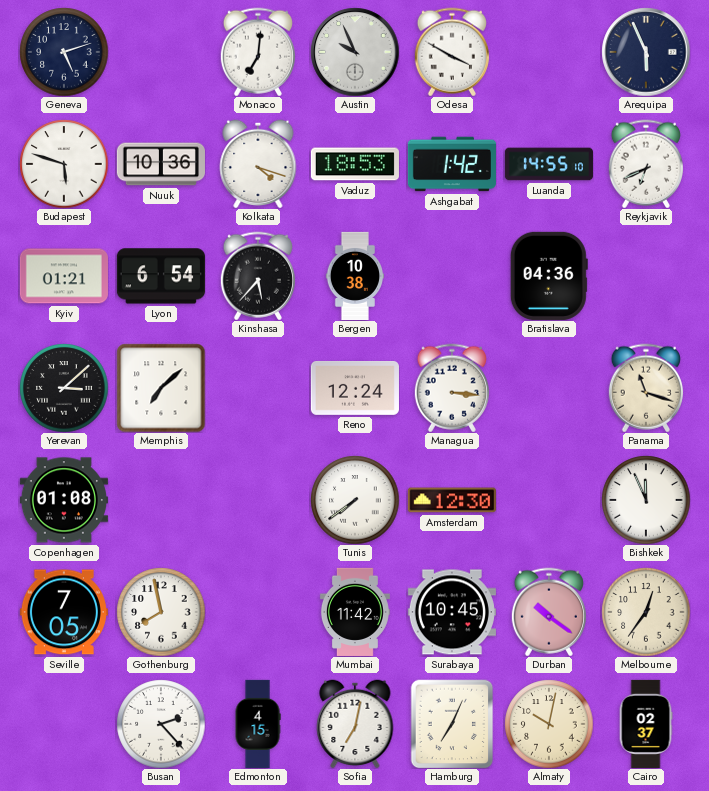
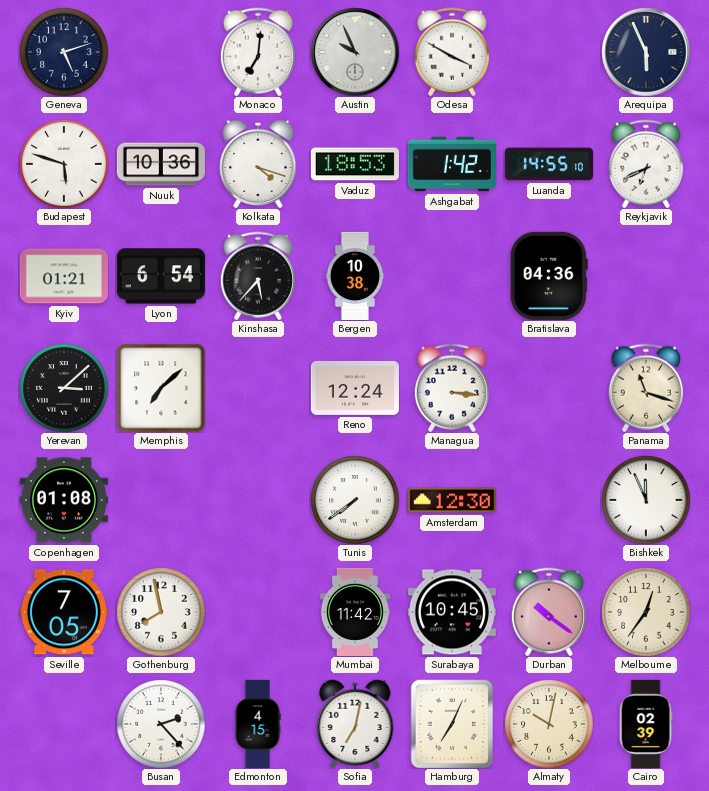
Cairo: 02:37 -> 02:39
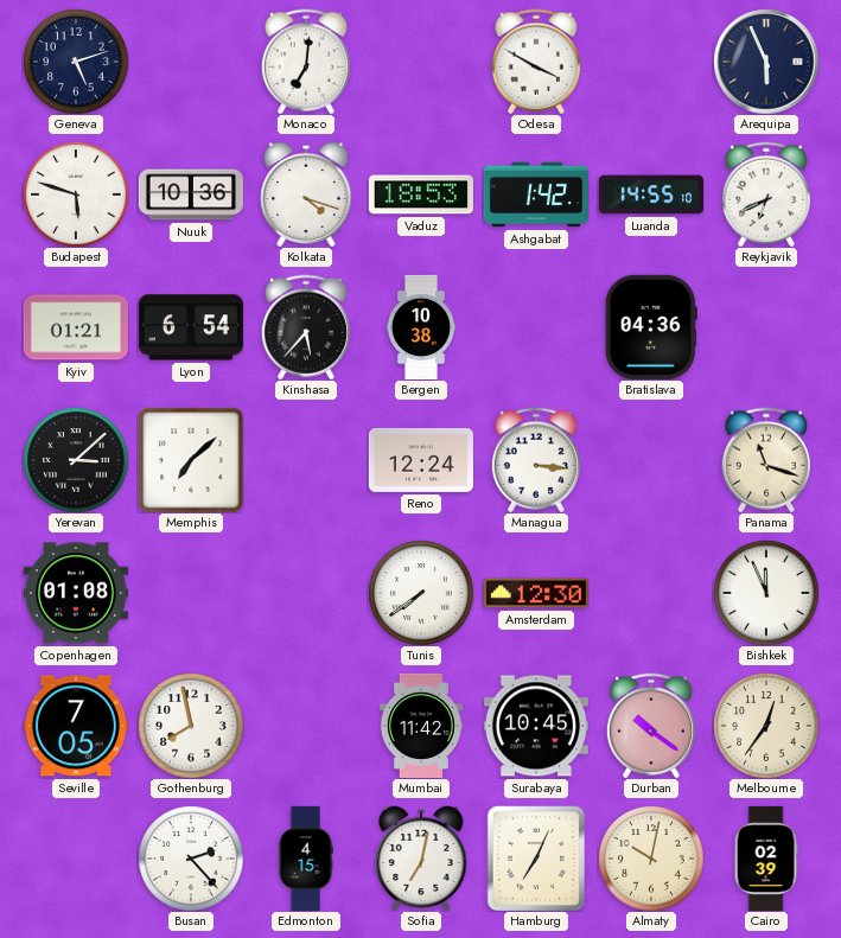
Austin: 9:56 -> none
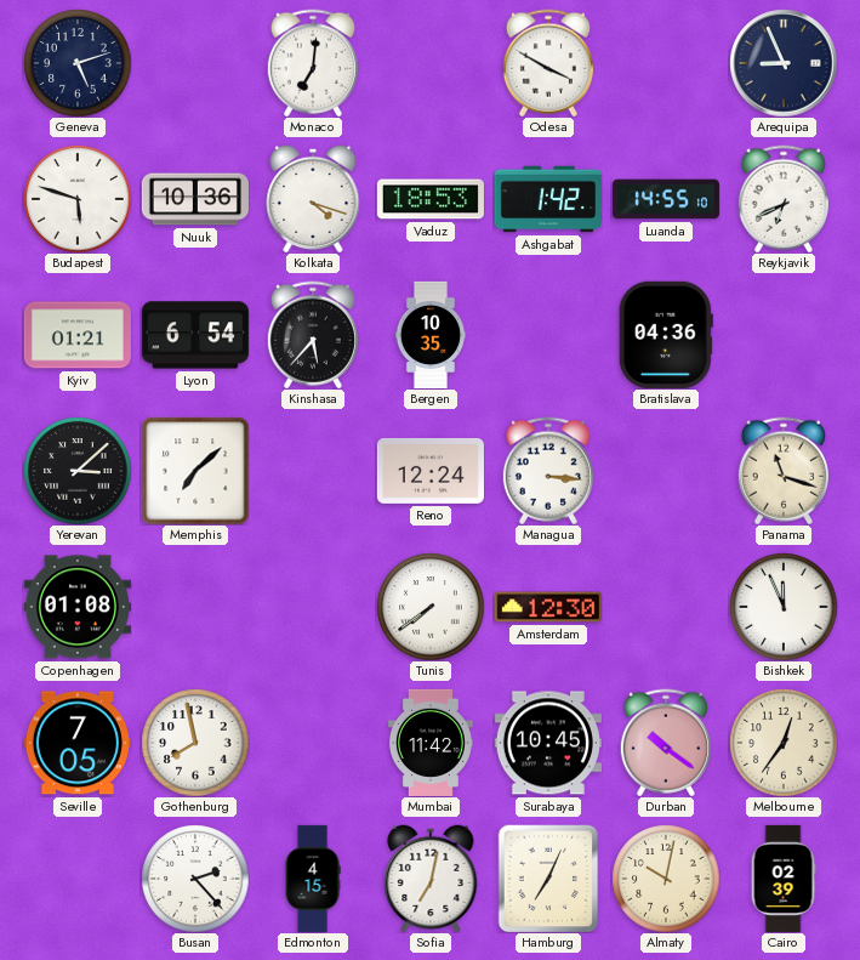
Arequipa: 5:56 -> 8:56
Bergen: 10:38 -> 10:35
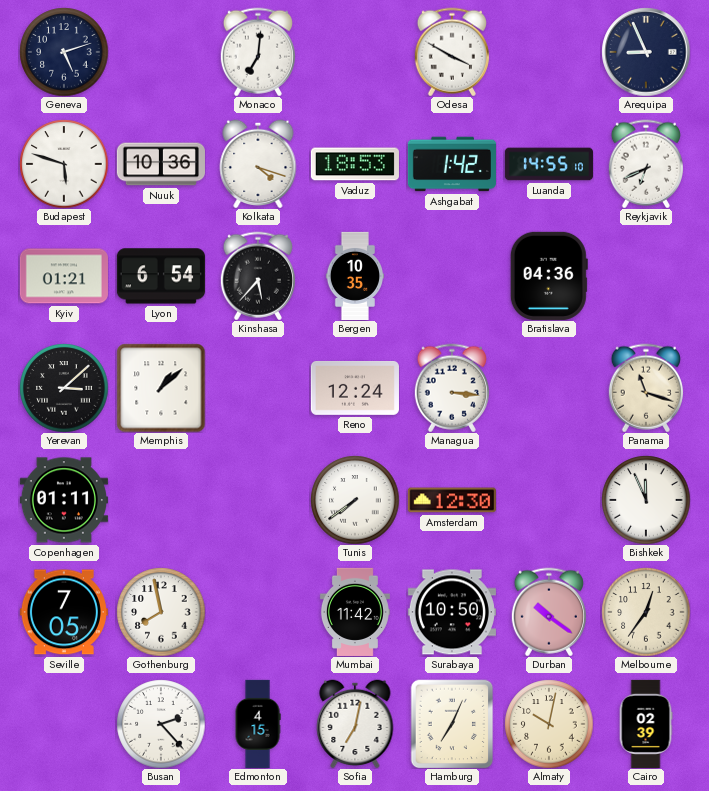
Memphis: 7:08 -> 1:08
Copenhagen: 01:08 -> 01:11
Surabaya: 10:45 -> 10:50
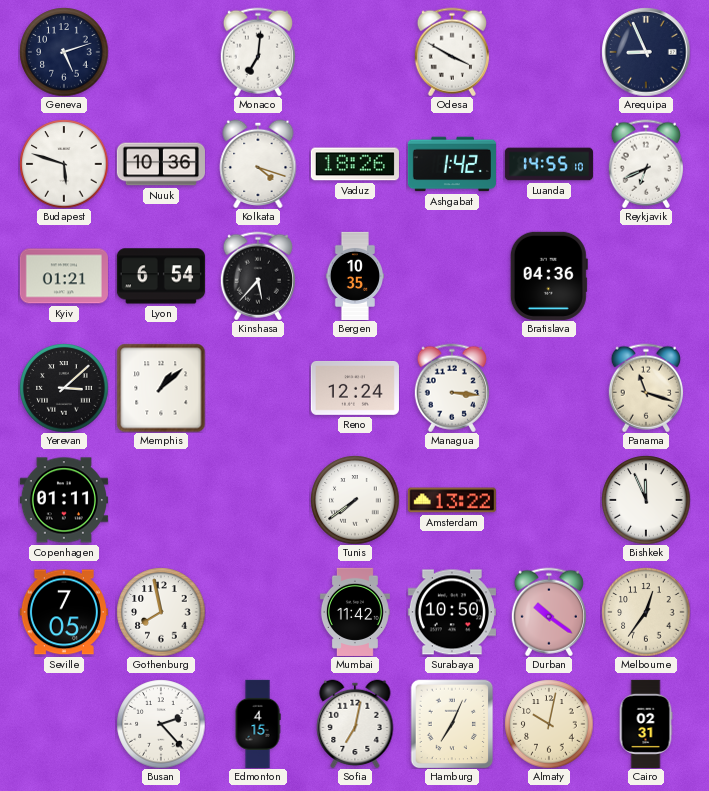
Vaduz: 18:53 -> 18:26
Amsterdam: 12:30 -> 13:22
Cairo: 02:39 -> 02:31
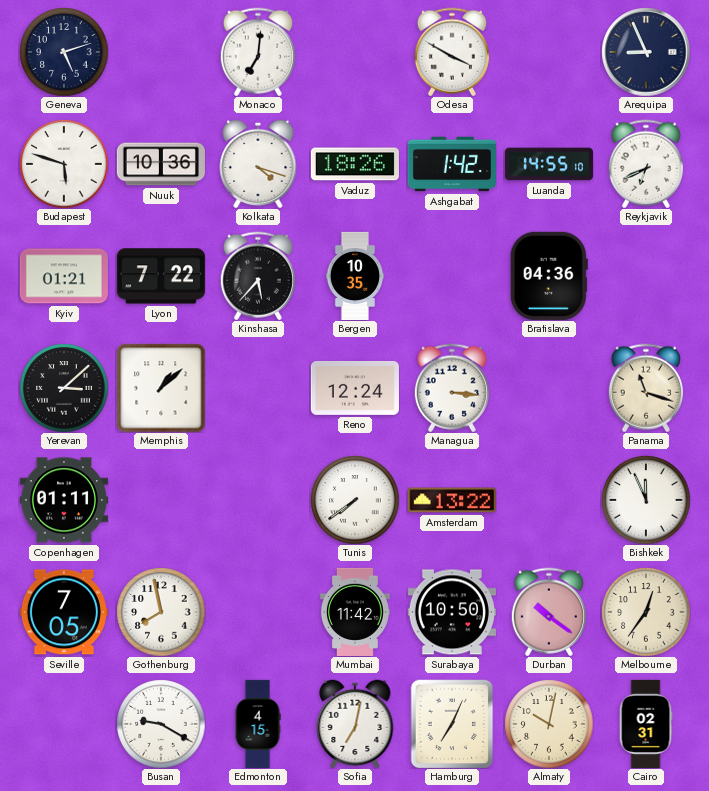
Lyon: 6:54 -> 7:22
Busan: 2:23 -> 9:20
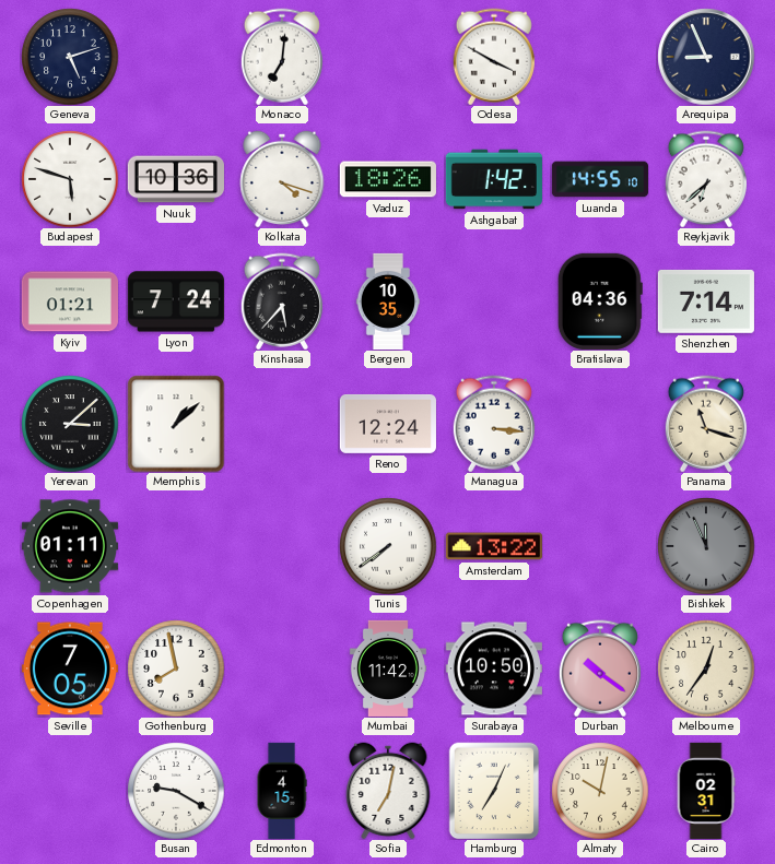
Reykjavik: 6:41 -> 6:38
Lyon: 7:22 -> 7:24
Shenzhen: none -> 7:14
Bishkek dial: white -> grey
